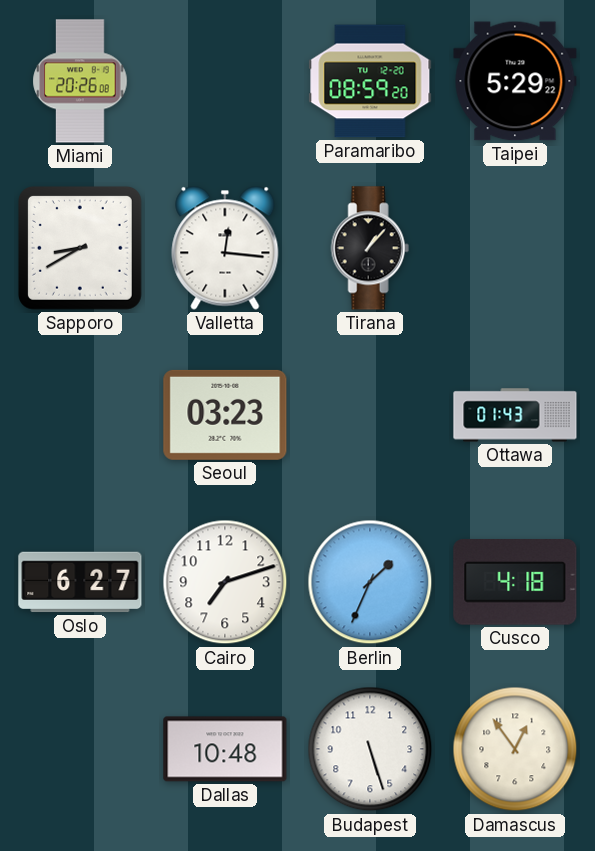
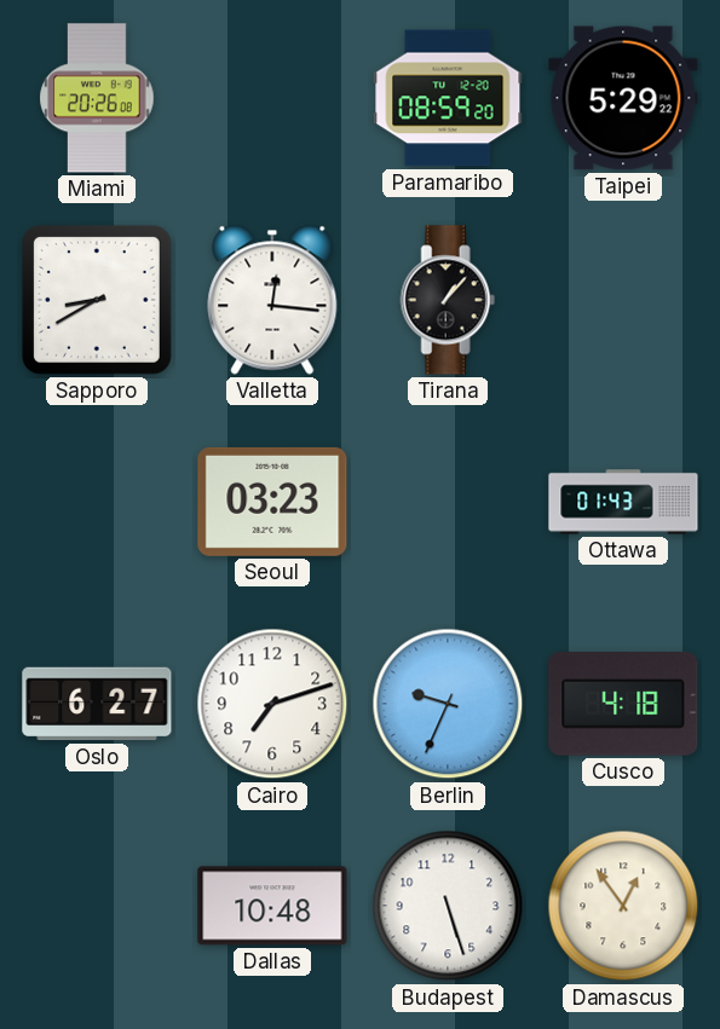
Berlin: 1:34 -> 9:34
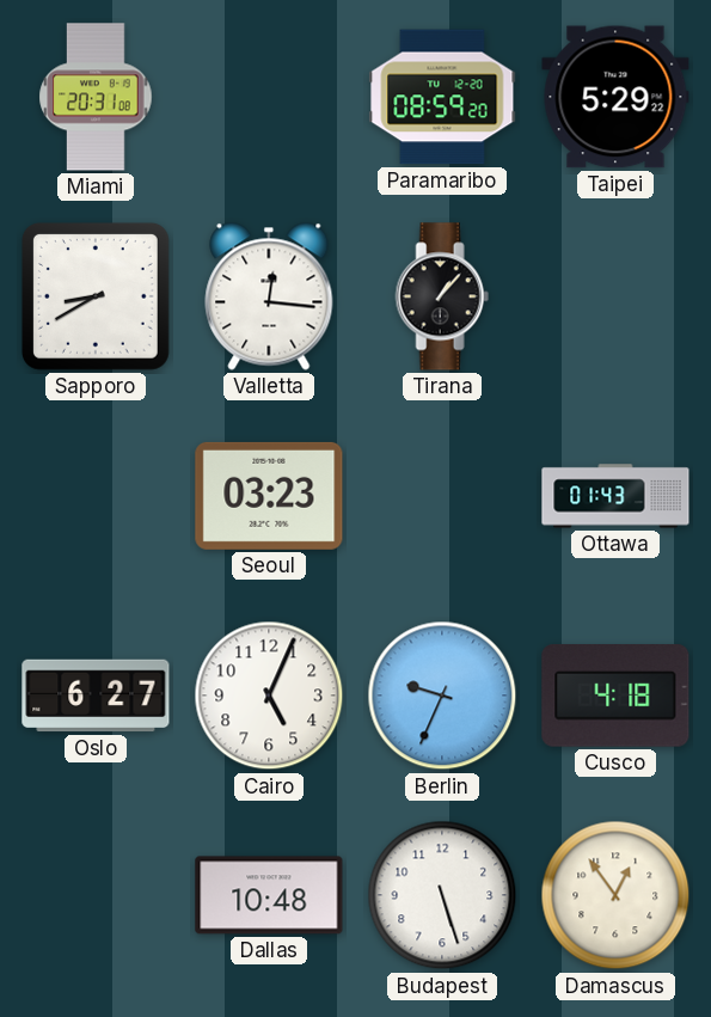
Miami: 20:26 -> 20:31
Cairo: 7:12 -> 5:04
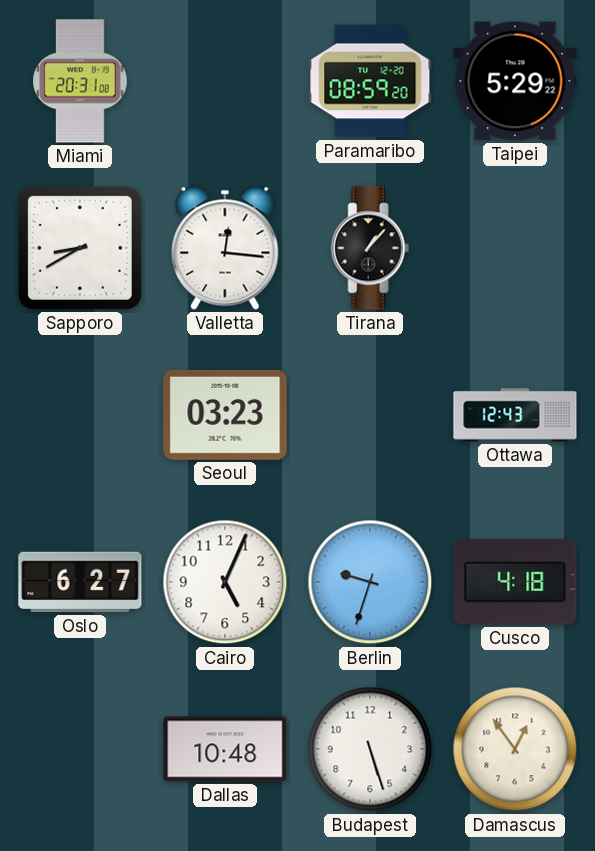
Ottawa: 01:43 -> 12:43
Berlin: 9:34 -> 9:33
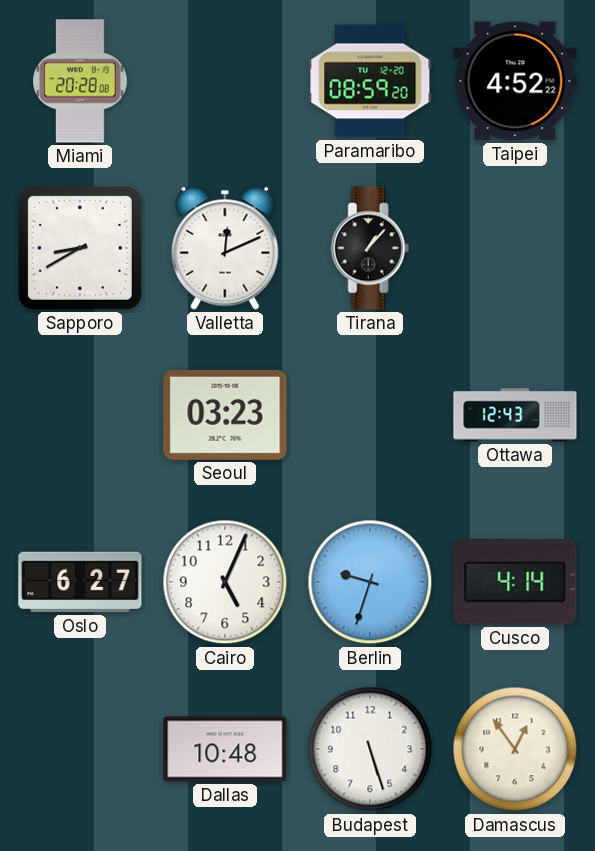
Miami: 20:31 -> 20:28
Taipei: 5:29 -> 4:52
Valletta: 12:16 -> 12:11
Cusco: 4:18 -> 4:14
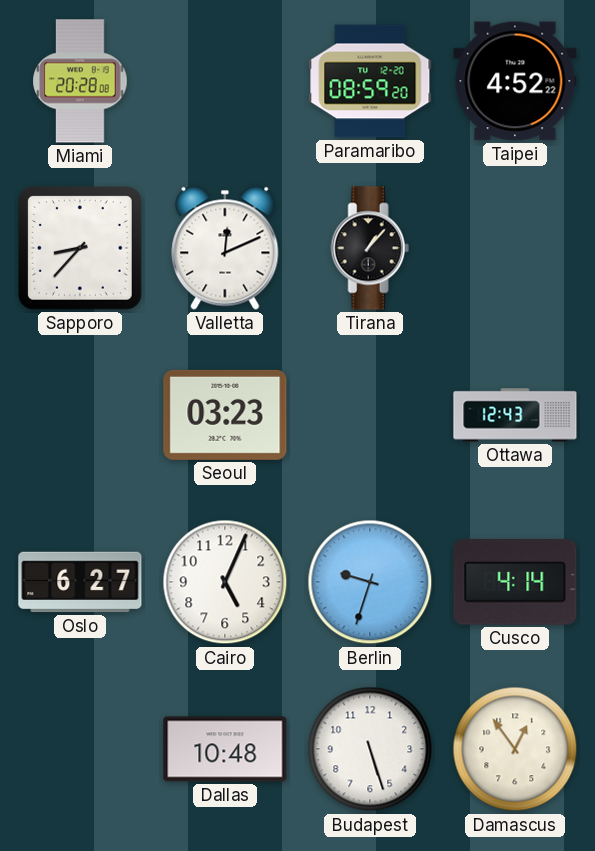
Sapporo: 8:40 -> 8:37
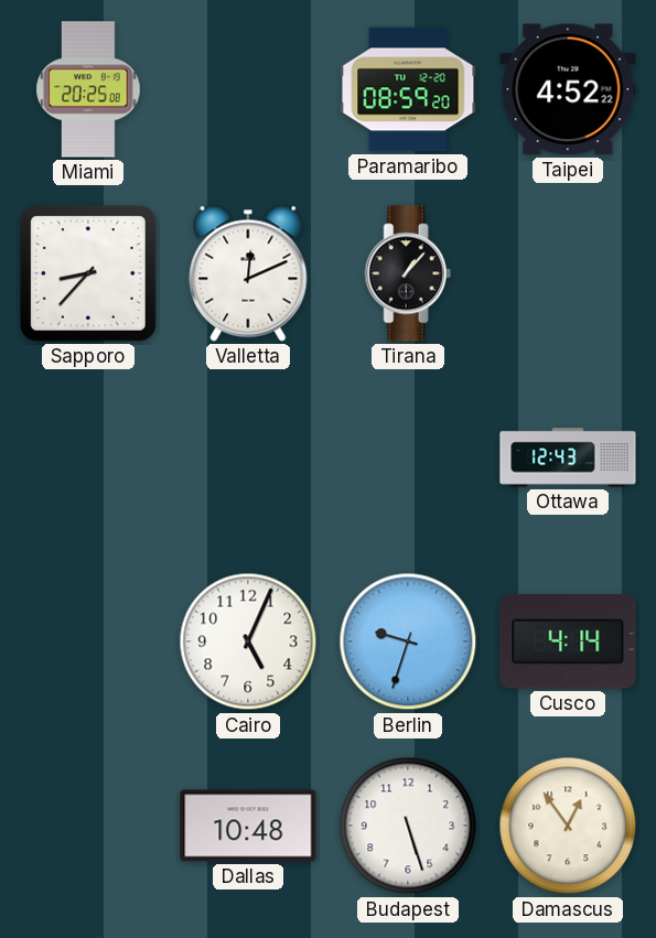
Miami: 20:28 -> 20:25
Seoul: 03:23 -> none
Oslo: 6:27 -> none
